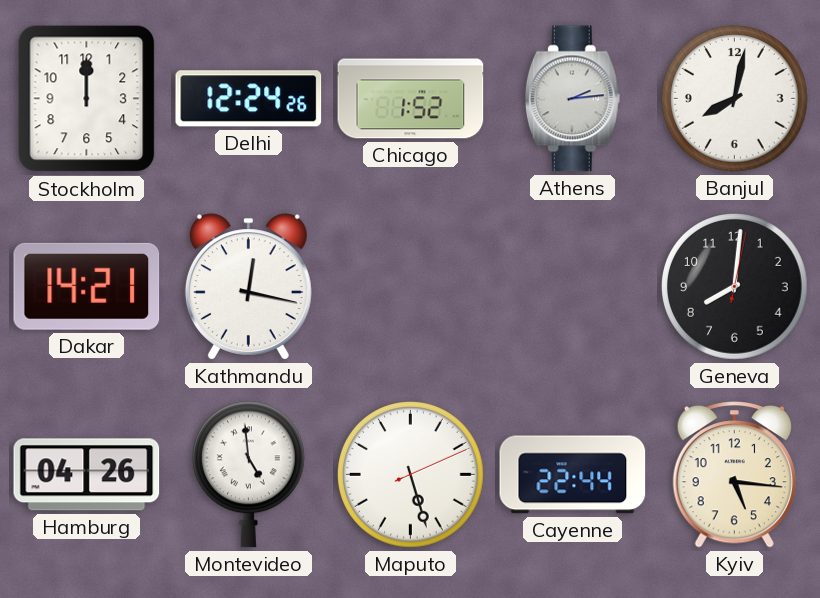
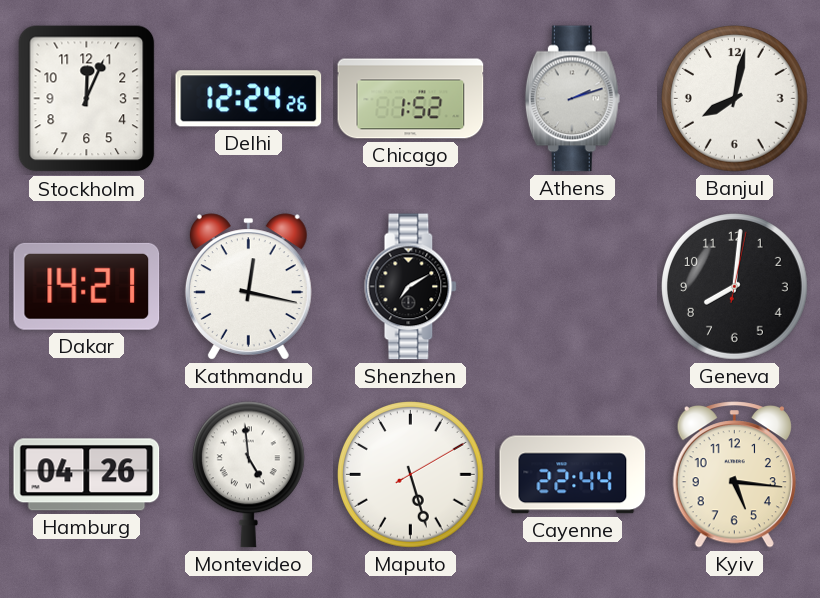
Stockholm: 12:00 -> 12:04
Athens: 2:14 -> 2:12
Shenzhen: none -> 7:10
Maputo: 5:27:11 -> 5:27:10
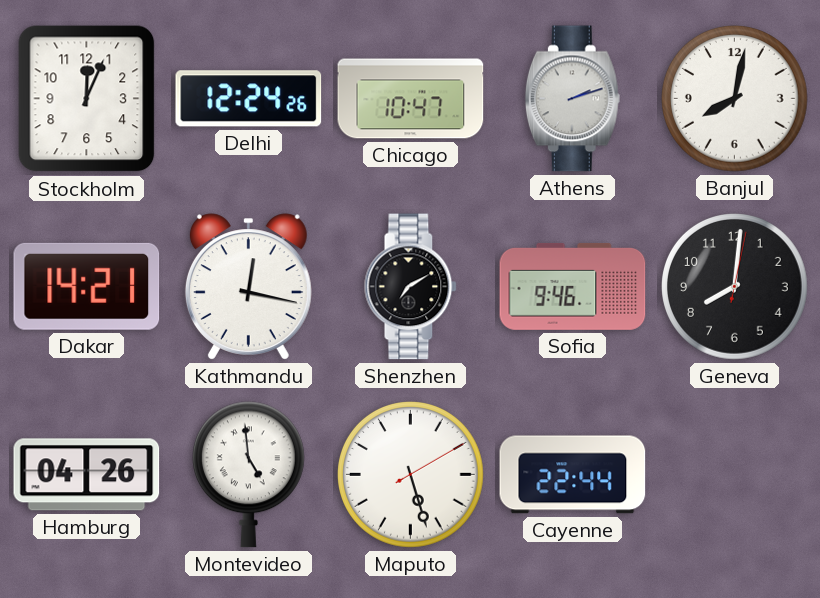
Chicago: 1:52 -> 10:47
Sofia: none -> 9:46
Kyiv: 5:16 -> none
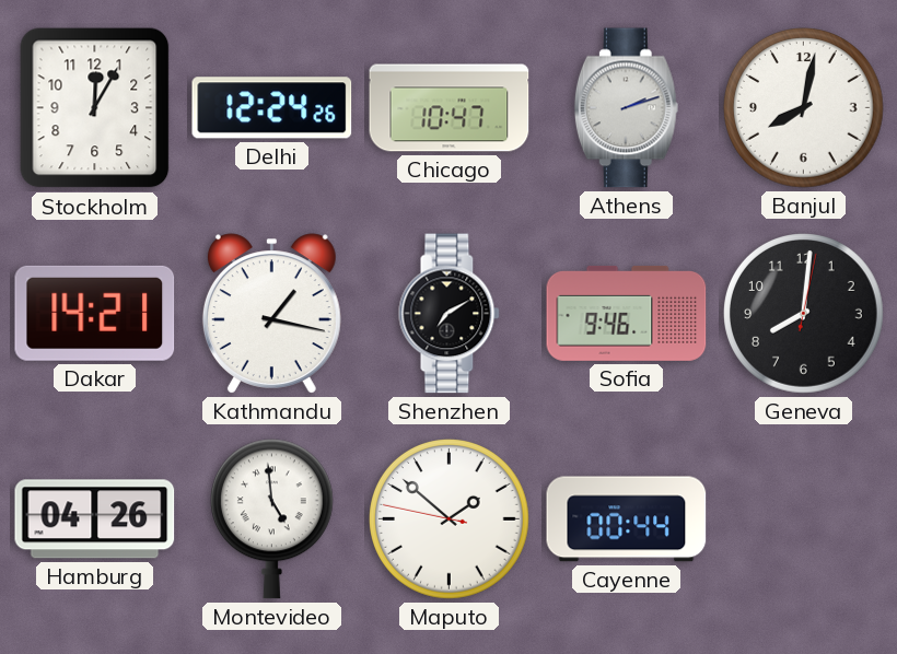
Stockholm: 12:04 -> 12:05
Kathmandu: 12:17 -> 1:17
Maputo: 5:27 -> 1:51
Cayenne: 22:44 -> 00:44
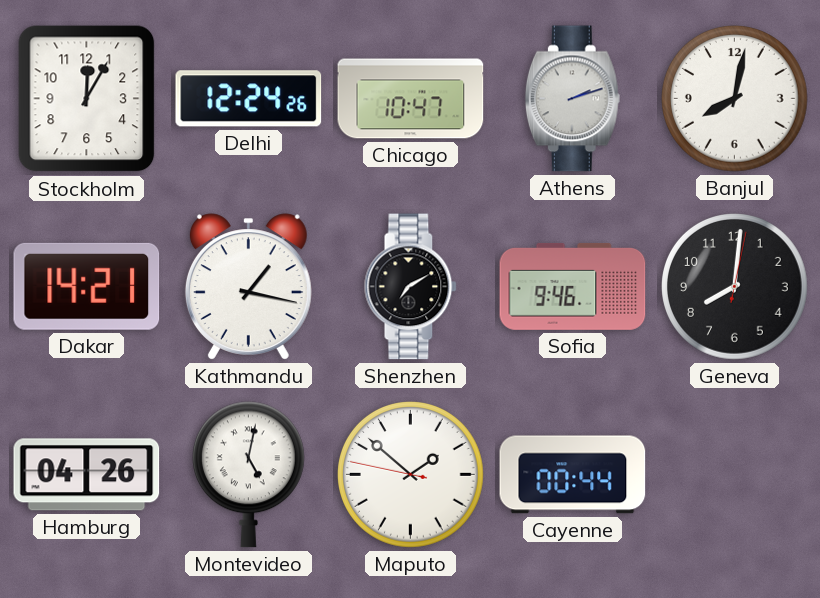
Montevideo: 4:59 -> 5:02
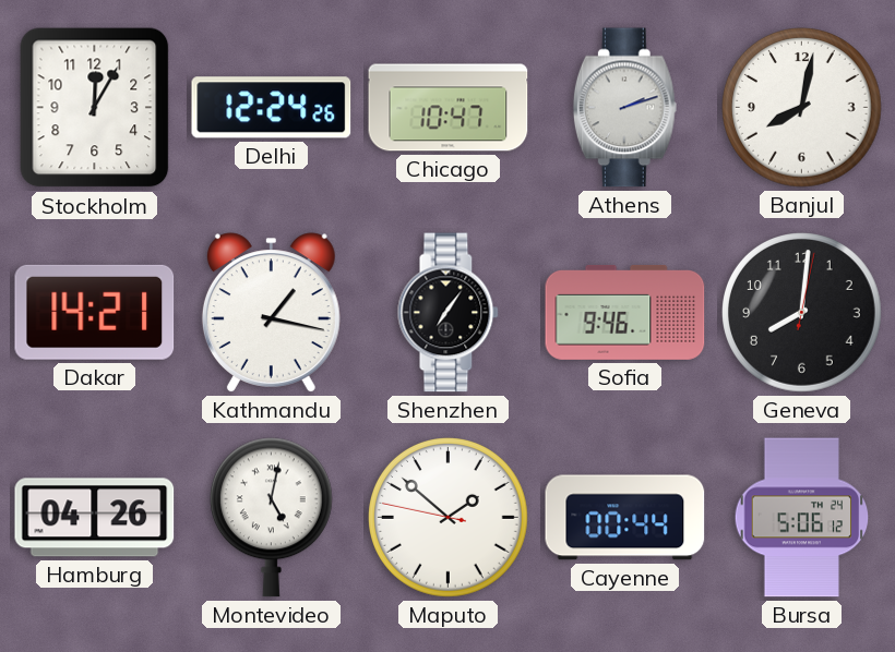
Shenzhen: 7:10 -> 7:06
Bursa: none -> 5:06
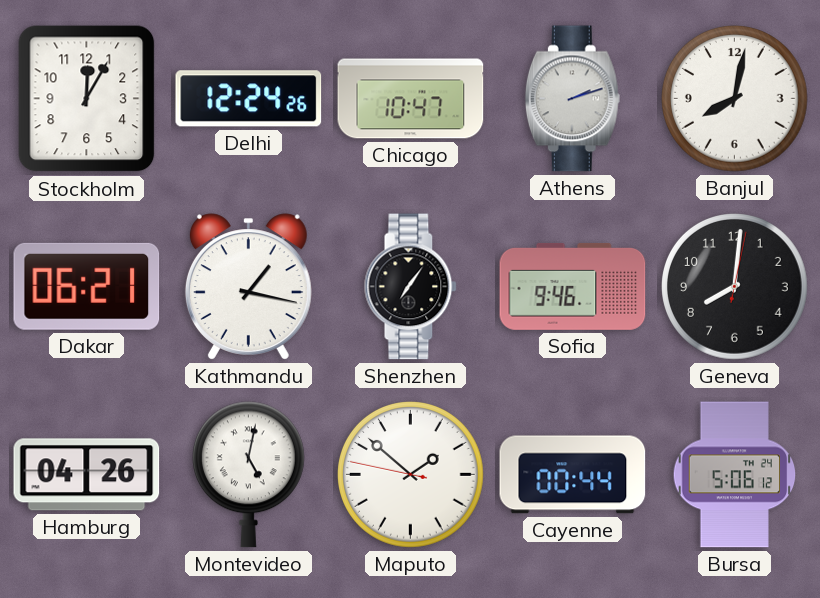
Dakar: 14:21 -> 06:21
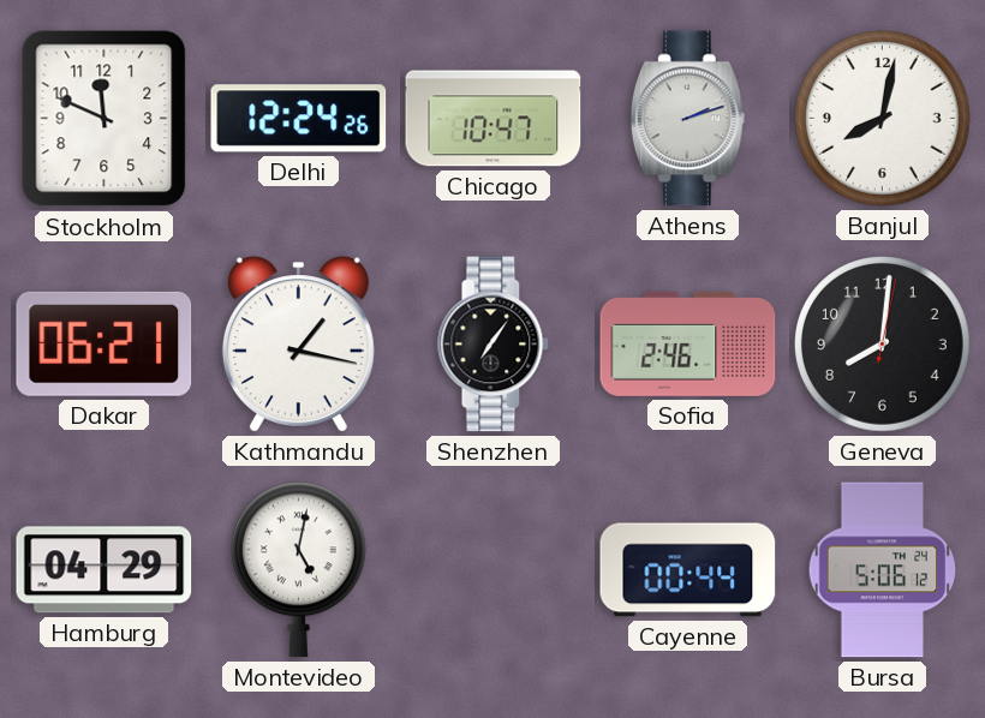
Stockholm: 12:05 -> 11:49
Sofia: 9:46 -> 2:46
Hamburg: 04:26 -> 04:29
Maputo: 1:51 -> none
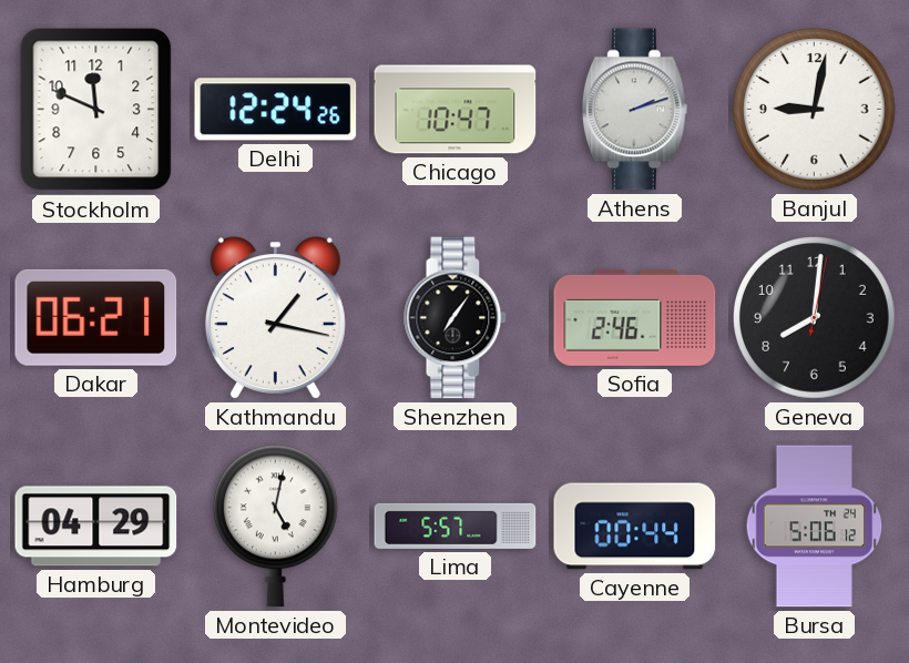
Banjul: 8:02 -> 9:02
Lima: none -> 5:57
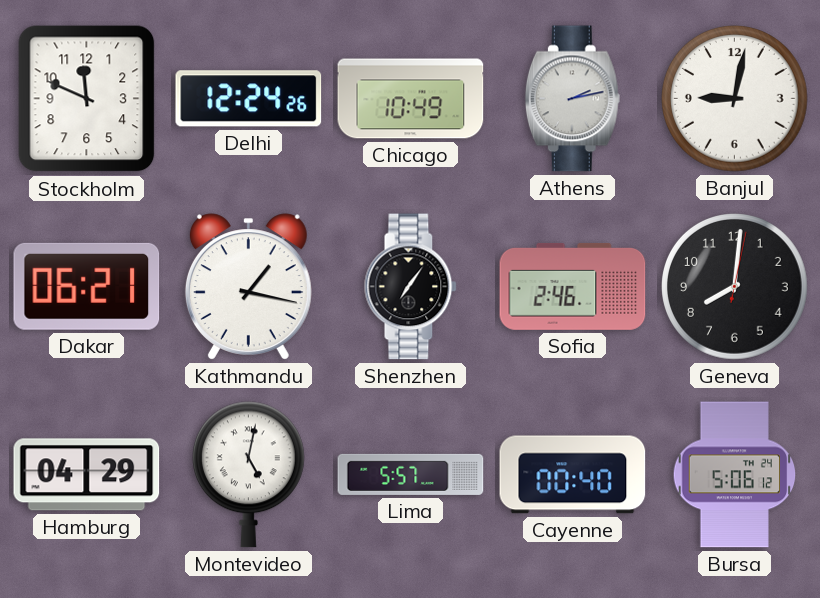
Chicago: 10:47 -> 10:49
Athens: 2:12 -> 2:13
Cayenne: 00:44 -> 00:40
